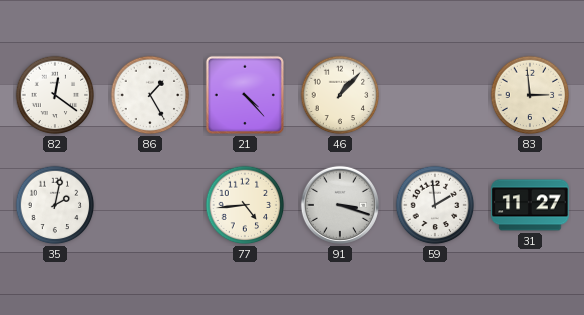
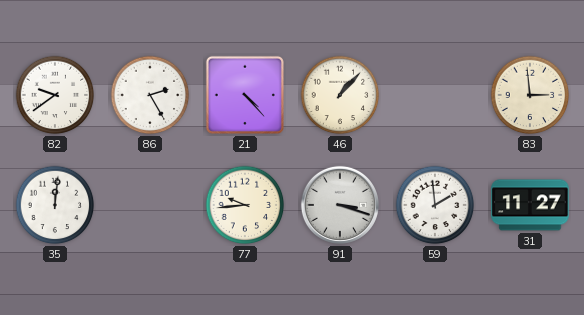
82: 12:21 -> 9:39
86: 1:25 -> 2:25
35: 2:02 -> 12:01
77: 4:44 -> 9:44
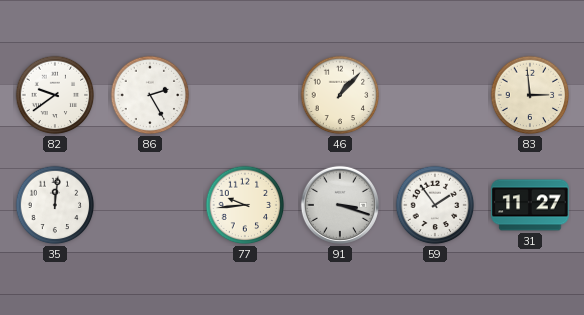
21: 4:23 -> none
59: 1:59 -> 1:54
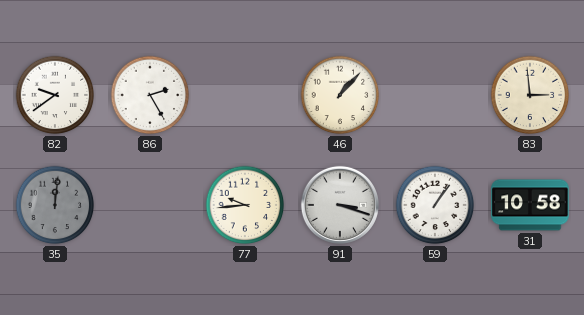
35 dial: white -> grey
59: 1:54 -> 1:06
31: 11:27 -> 10:58
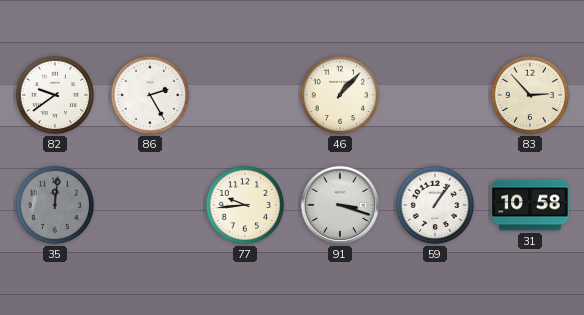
83: 2:59 -> 2:53
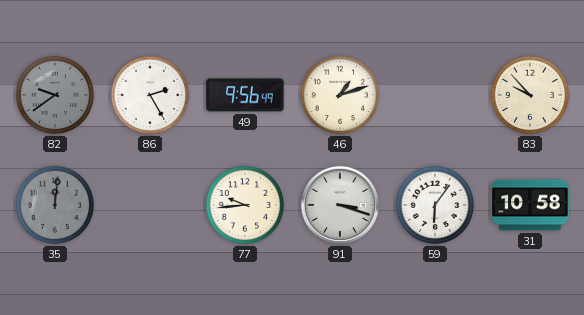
82 dial: white -> grey
49: none -> 9:56
46: 1:07 -> 1:12
83: 2:53 -> 9:53
59: 1:06 -> 6:06
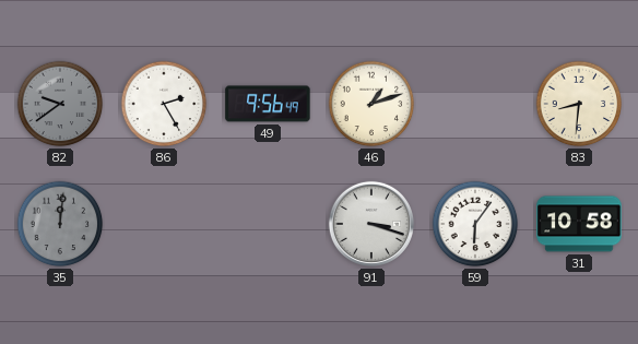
83: 9:53 -> 8:31
77: 9:44 -> none
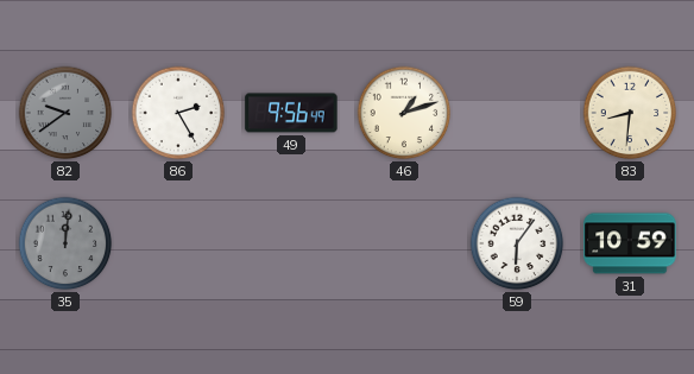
91: 3:18 -> none
31: 10:58 -> 10:59
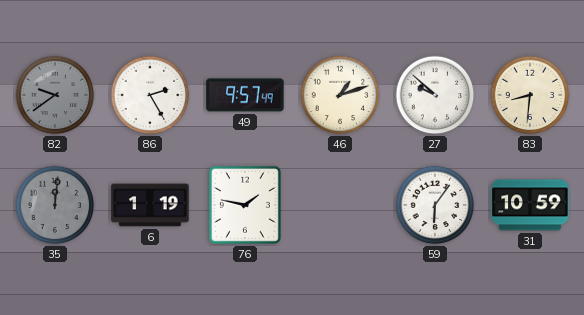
49: 9:56 -> 9:57
27: none -> 9:52
6: none -> 1:19
76: none -> 1:47
